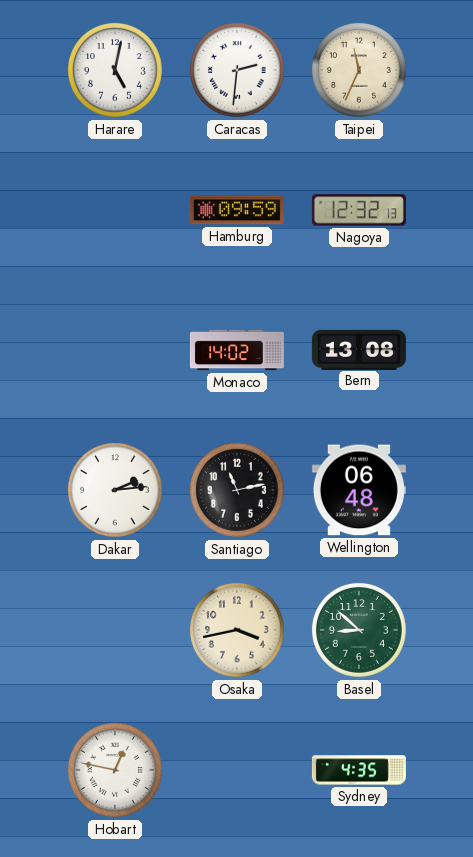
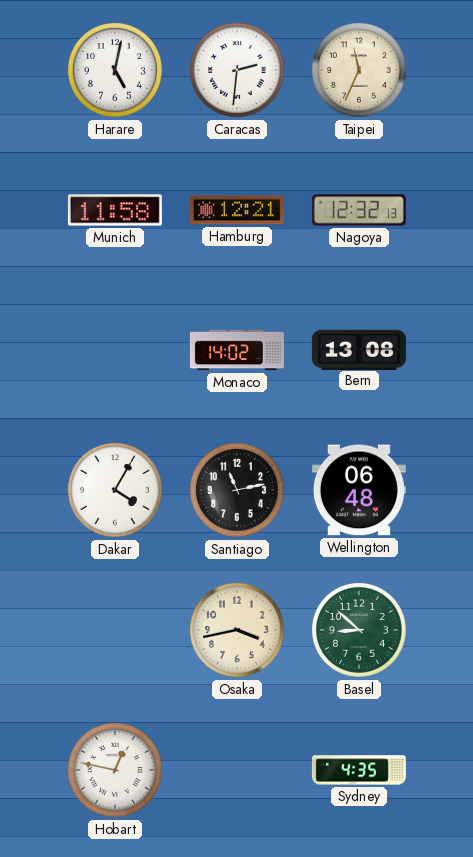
Munich: none -> 11:58
Hamburg: 09:59 -> 12:21
Dakar: 2:14 -> 4:05
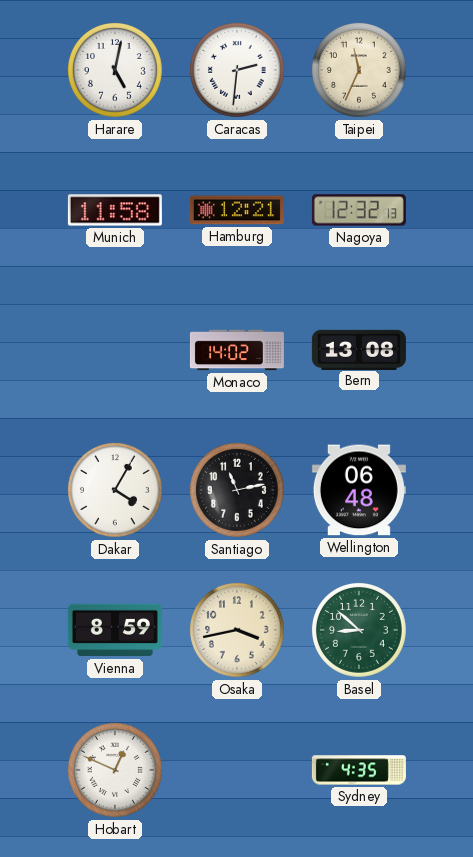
Vienna: none -> 8:59
Hobart: 12:47 -> 12:49
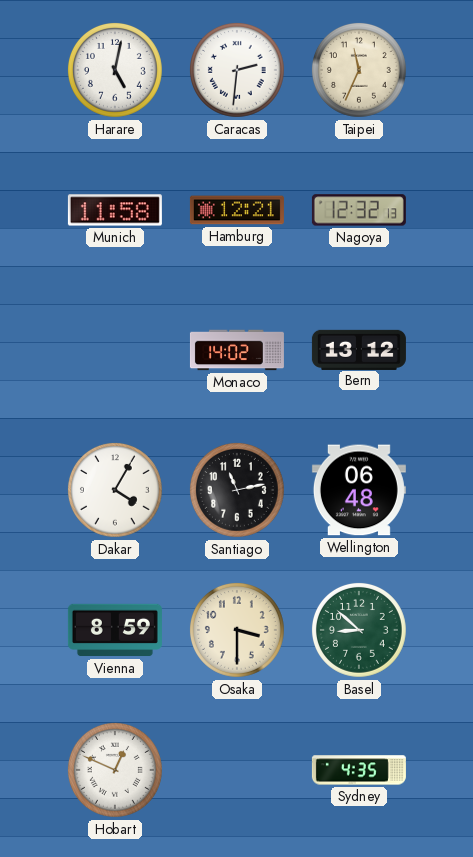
Bern: 13:08 -> 13:12
Osaka: 3:43 -> 3:30
